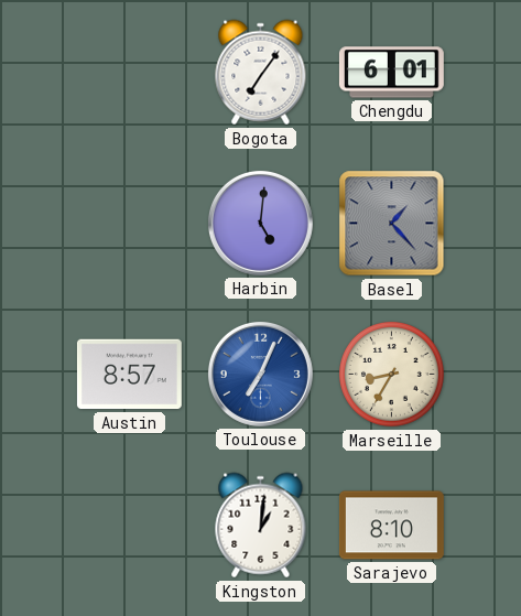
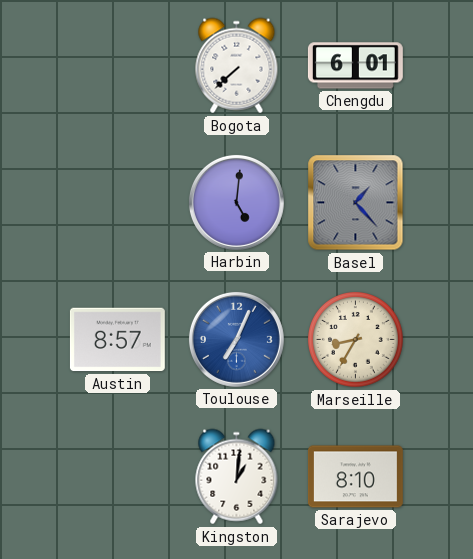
Bogota: 7:06 -> 7:38
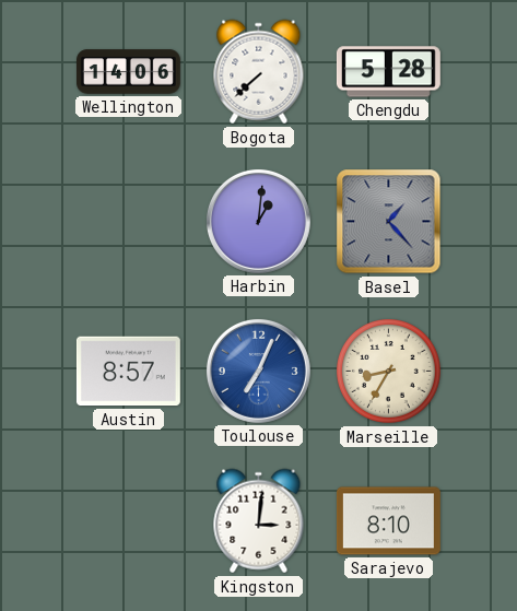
Wellington: none -> 14:06
Chengdu: 6:01 -> 5:28
Harbin: 5:01 -> 1:01
Kingston: 1:01 -> 3:01
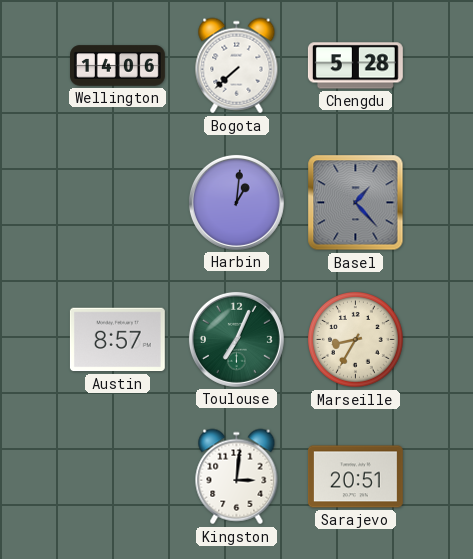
Toulouse dial: blue -> green
Sarajevo: 8:10 -> 20:51
